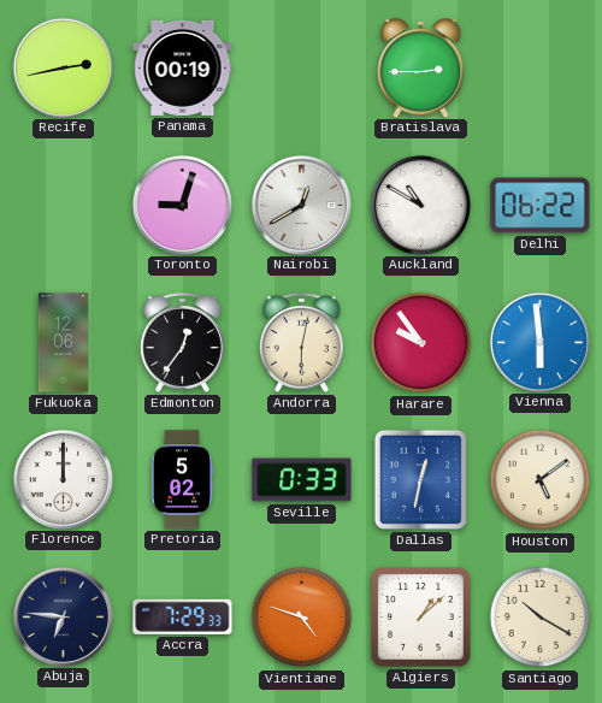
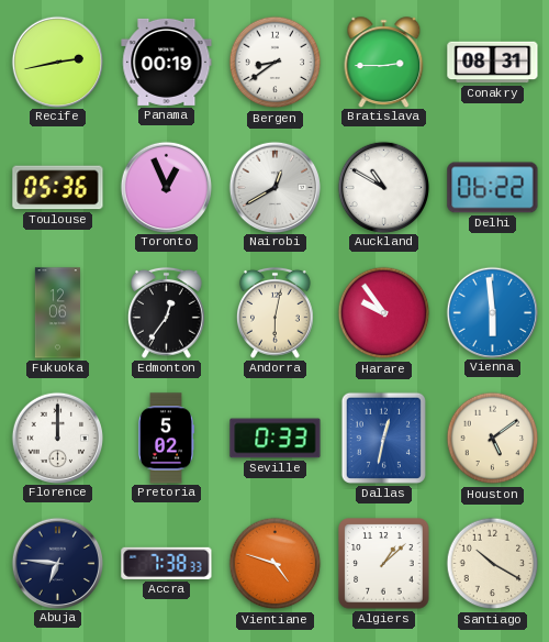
Bergen: none -> 8:39
Conakry: none -> 08:31
Toulouse: none -> 05:36
Toronto: 9:03 -> 12:56
Accra: 7:29 -> 7:38
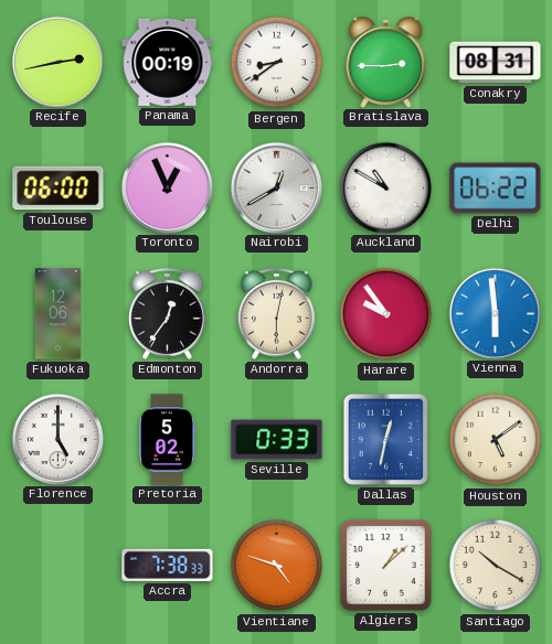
Toulouse: 05:36 -> 06:00
Florence: 12:00 -> 5:00
Abuja: 6:46 -> none
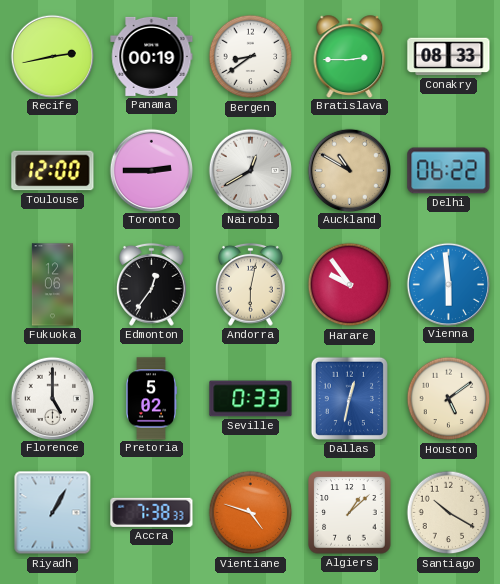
Conakry: 08:31 -> 08:33
Toulouse: 06:00 -> 12:00
Toronto: 12:56 -> 2:45
Auckland dial: white -> champagne
Riyadh: none -> 1:05
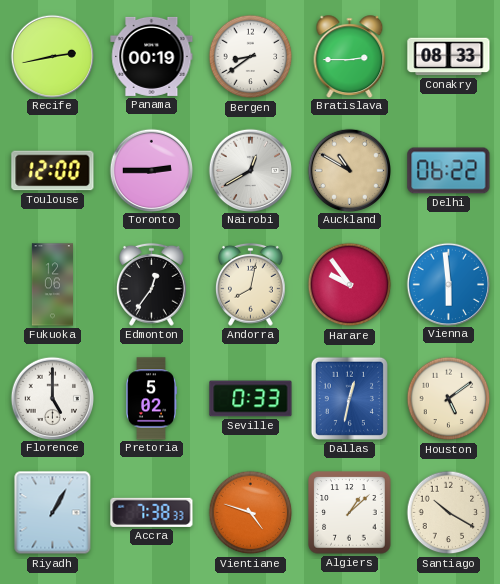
Andorra: 6:02 -> 8:02
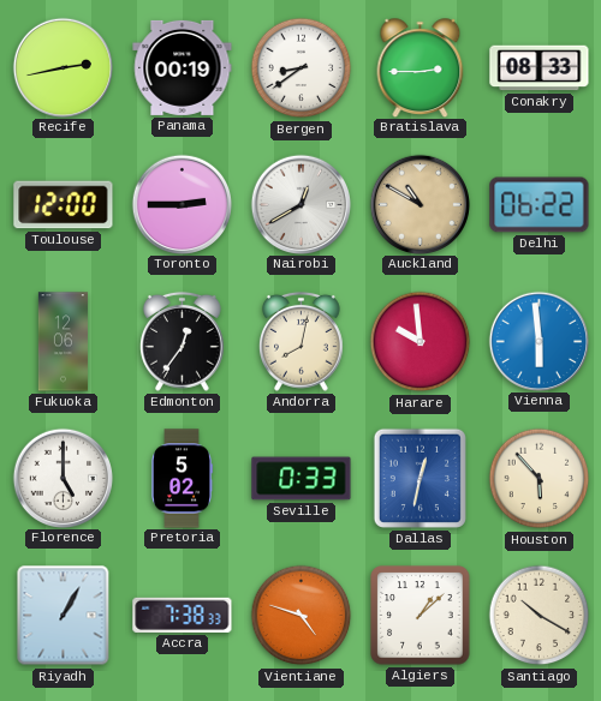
Harare: 9:54 -> 9:59
Houston: 5:09 -> 5:53
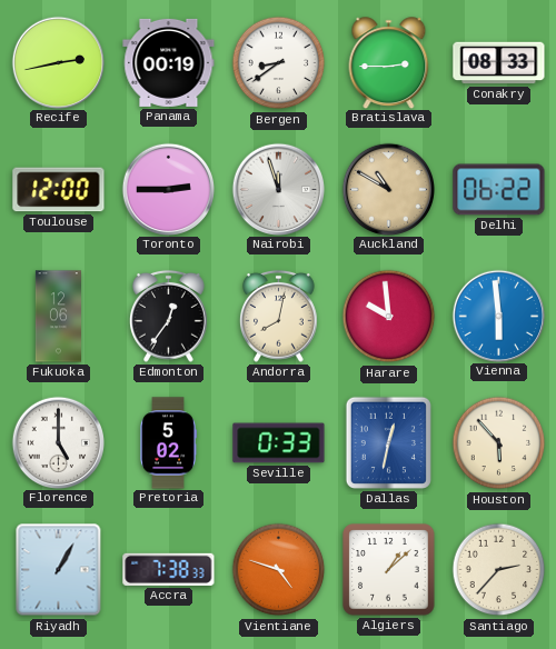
Nairobi: 12:40 -> 11:57
Santiago: 10:20 -> 2:37
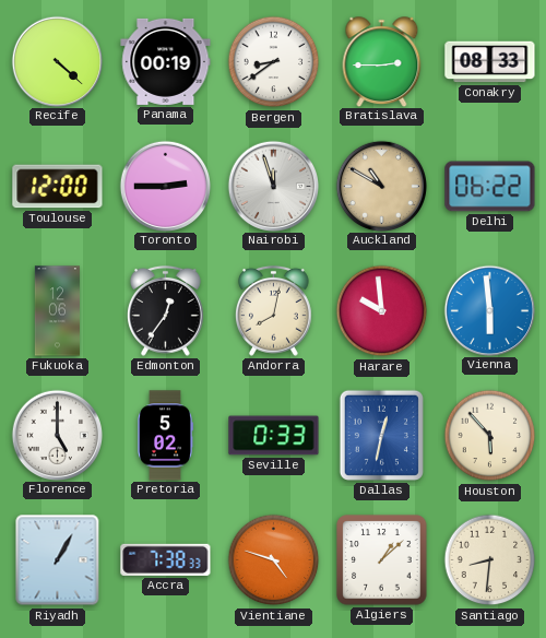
Recife: 2:43 -> 4:22
Santiago: 2:37 -> 8:31
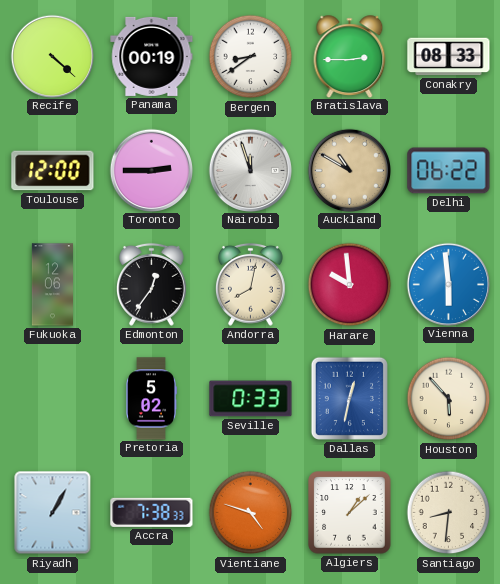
Florence: 5:00 -> none
